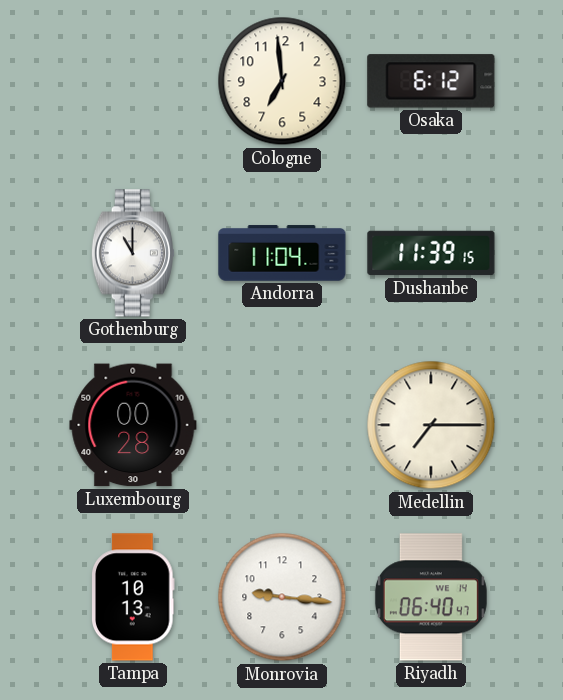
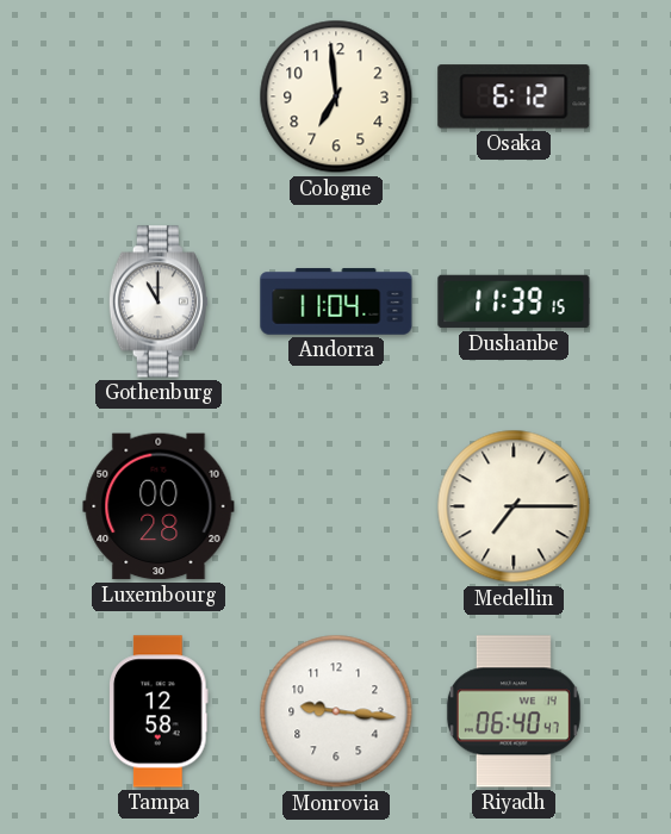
Tampa: 10:13 -> 12:58
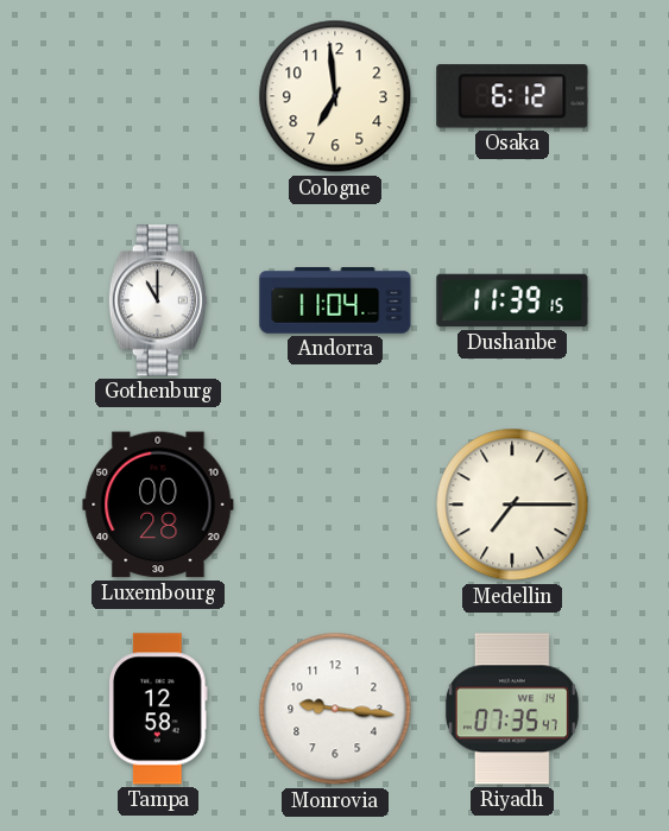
Riyadh: 06:40 -> 07:35
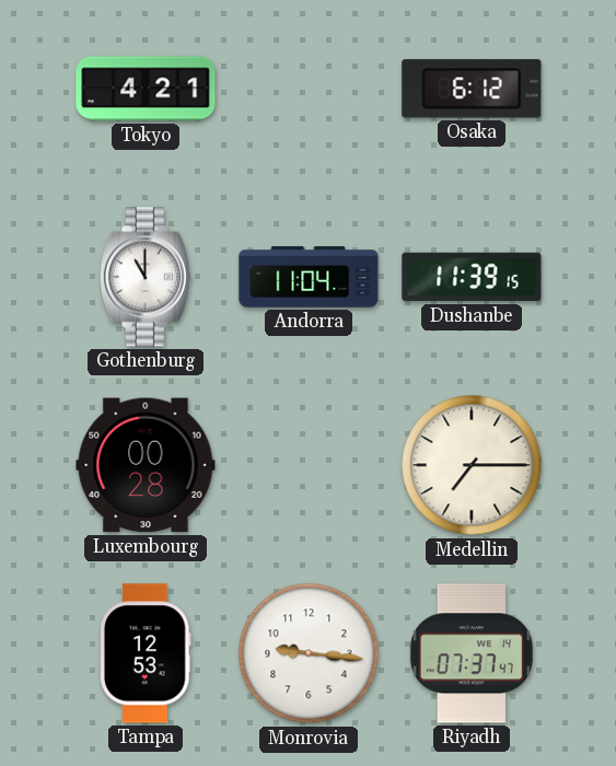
Tokyo: none -> 4:21
Cologne: 6:59 -> none
Tampa: 12:58 -> 12:53
Riyadh: 07:35 -> 07:37
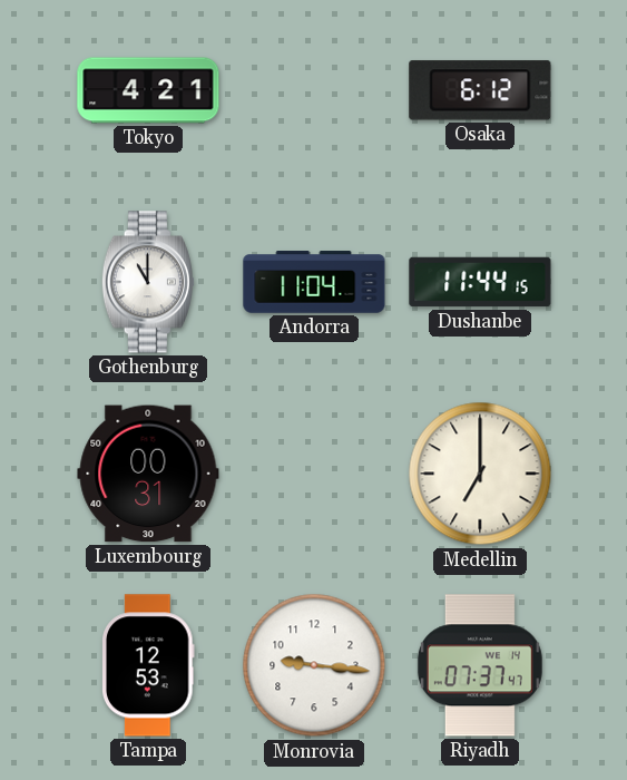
Dushanbe: 11:39 -> 11:44
Luxembourg: 00:28 -> 00:31
Medellin: 7:15 -> 7:00
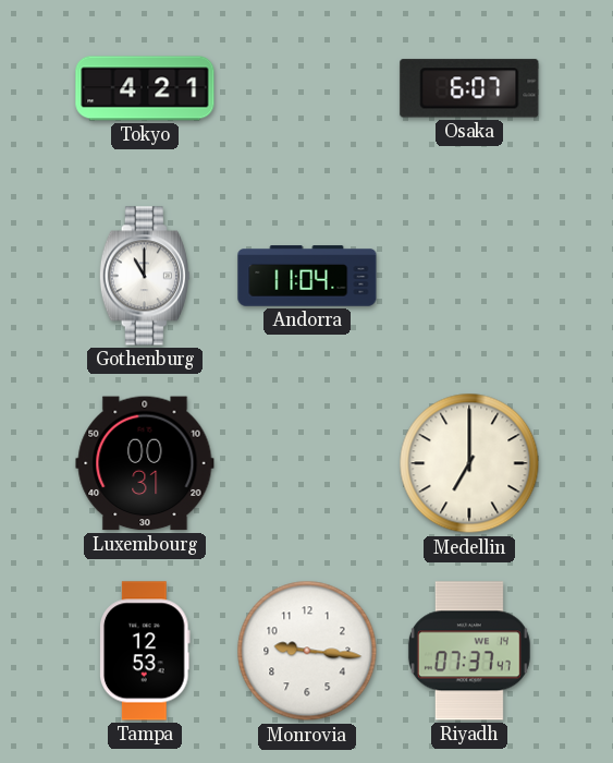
Osaka: 6:12 -> 6:07
Dushanbe: 11:44 -> none
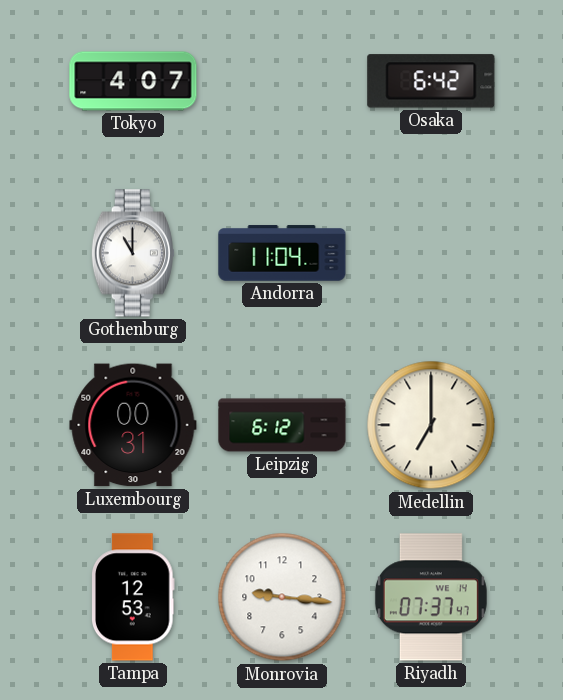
Tokyo: 4:21 -> 4:07
Osaka: 6:07 -> 6:42
Leipzig: none -> 6:12
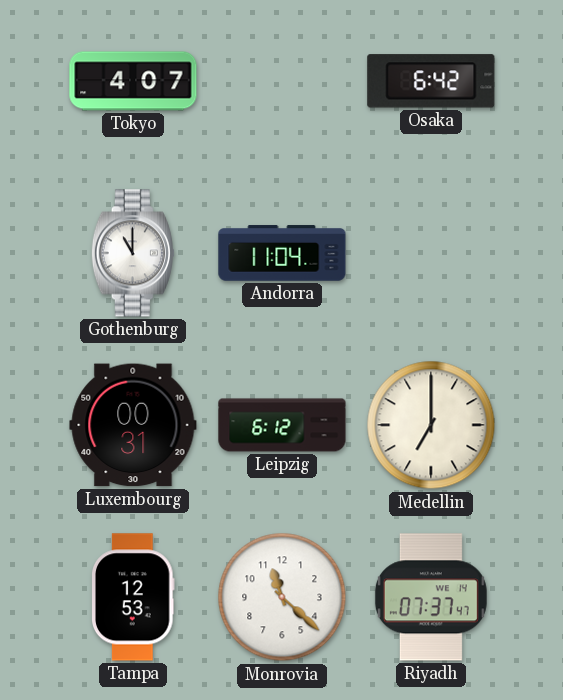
Monrovia: 9:16 -> 11:22
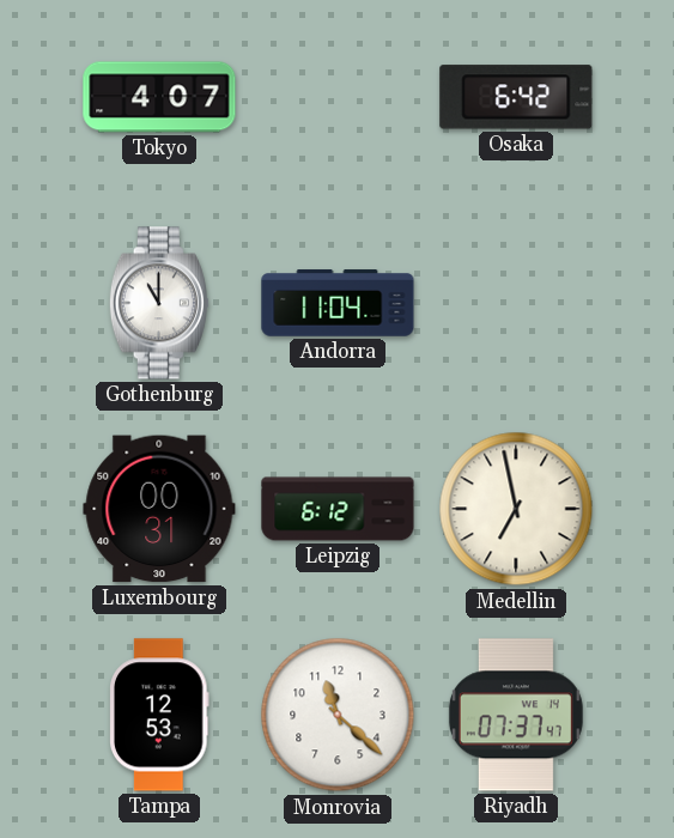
Medellin: 7:00 -> 6:58
